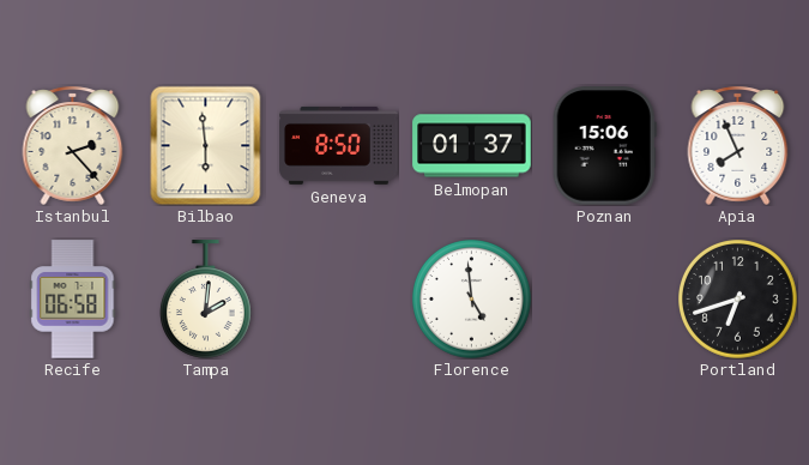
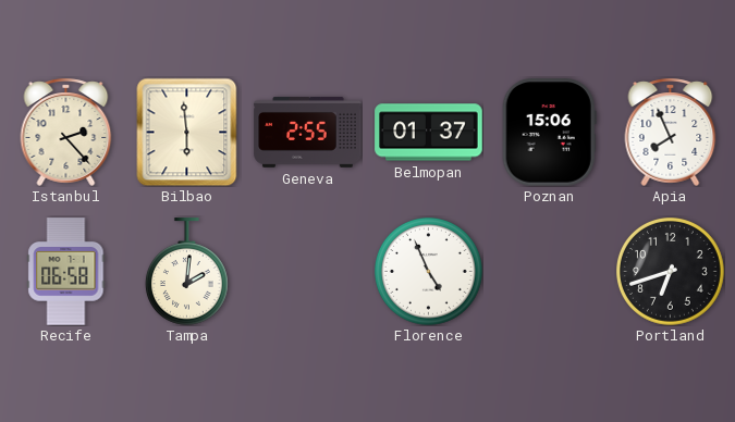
Geneva: 8:50 -> 2:55
Florence: 4:59 -> 4:56
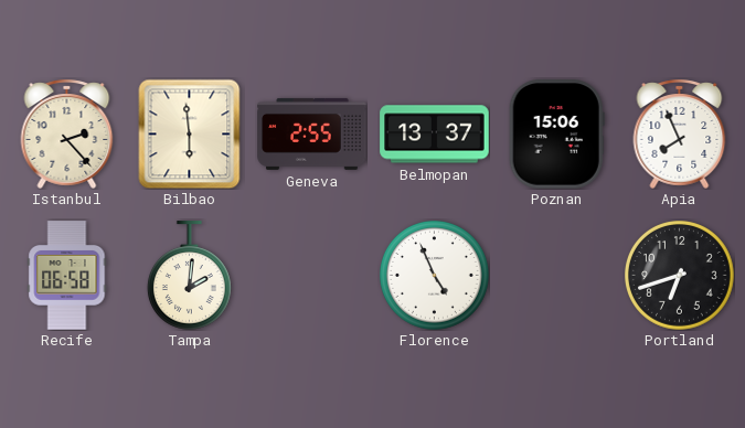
Belmopan: 01:37 -> 13:37
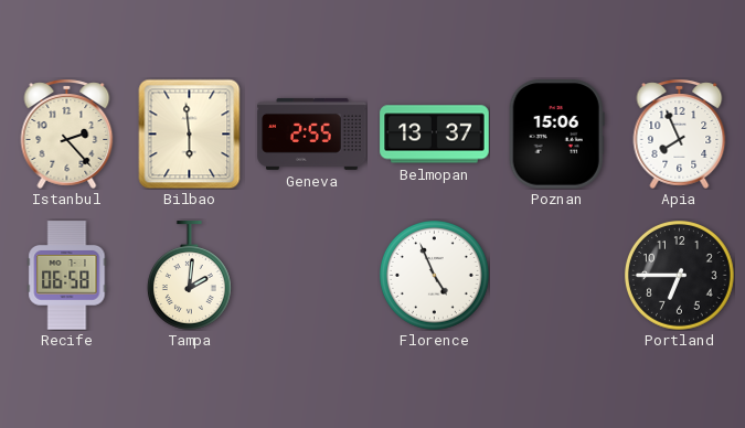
Portland: 6:42 -> 6:45
